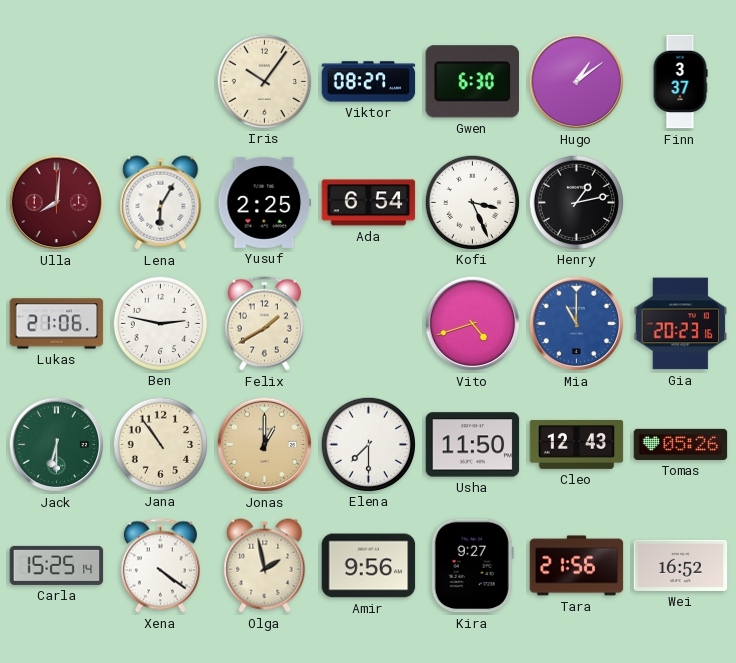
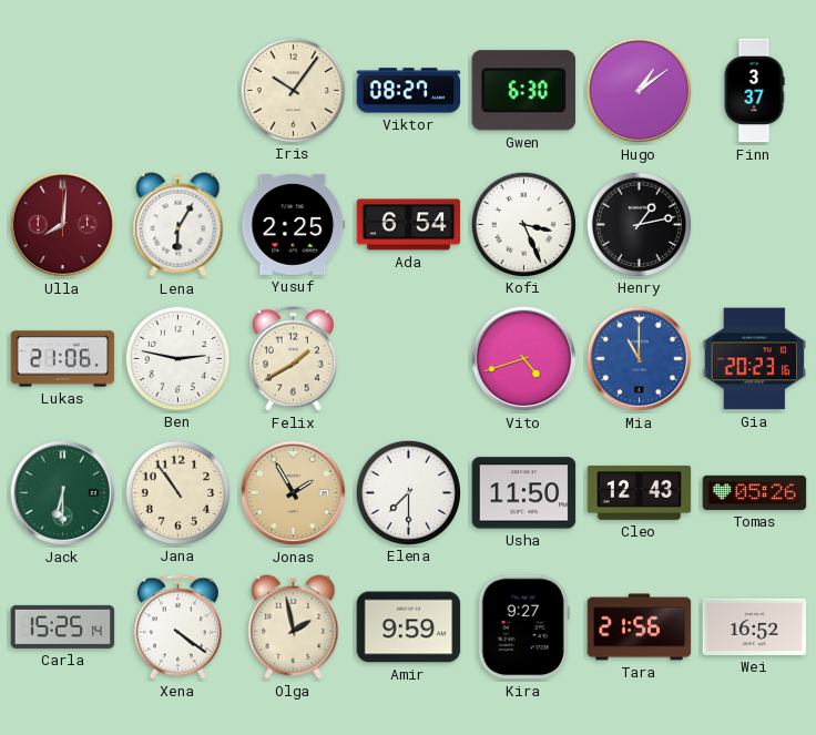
Jonas: 1:00 -> 1:55
Amir: 9:56 -> 9:59
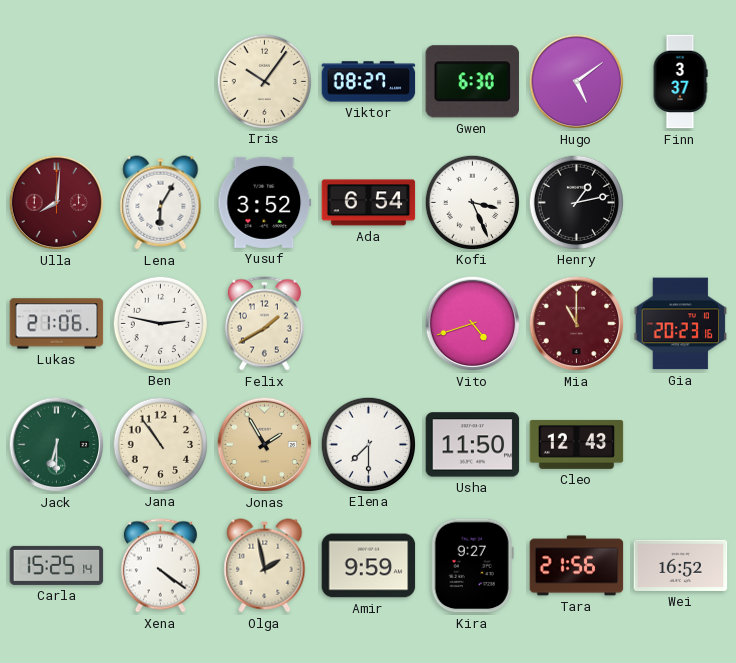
Hugo: 1:09 -> 5:09
Yusuf: 2:25 -> 3:52
Mia dial: blue -> burgundy
Tomas: 05:26 -> none
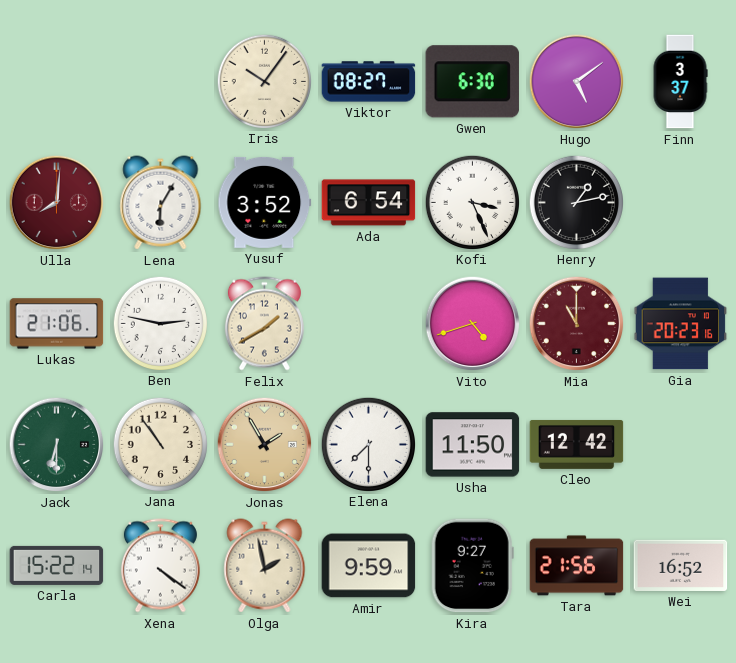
Cleo: 12:43 -> 12:42
Carla: 15:25 -> 15:22
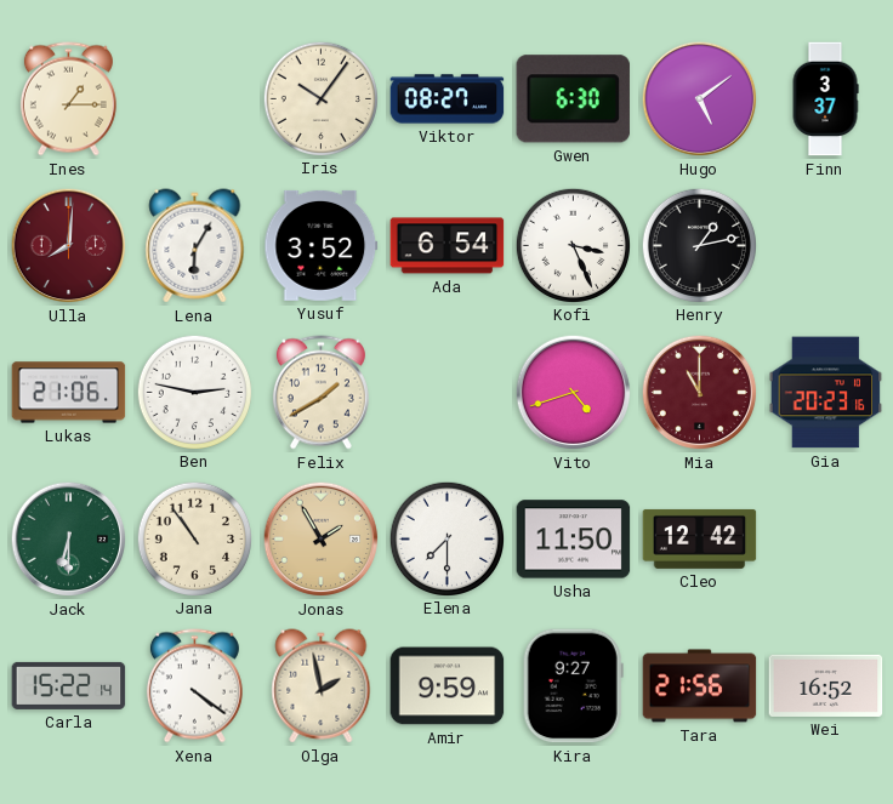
Ines: none -> 1:15
